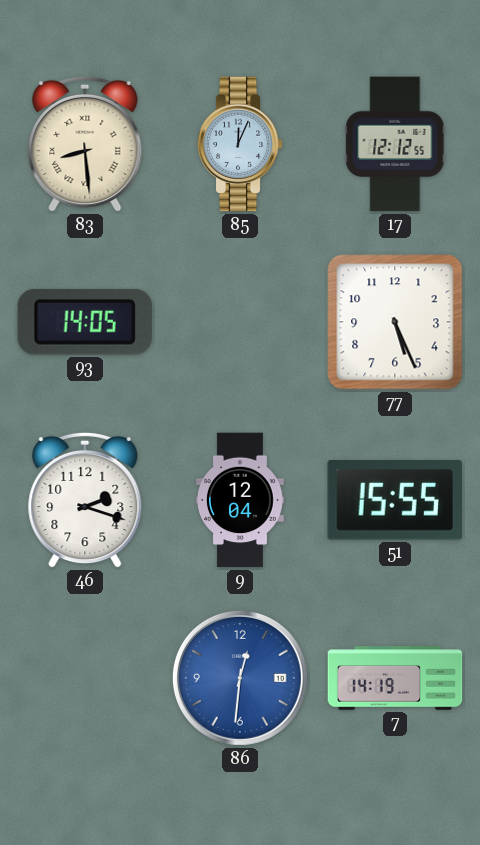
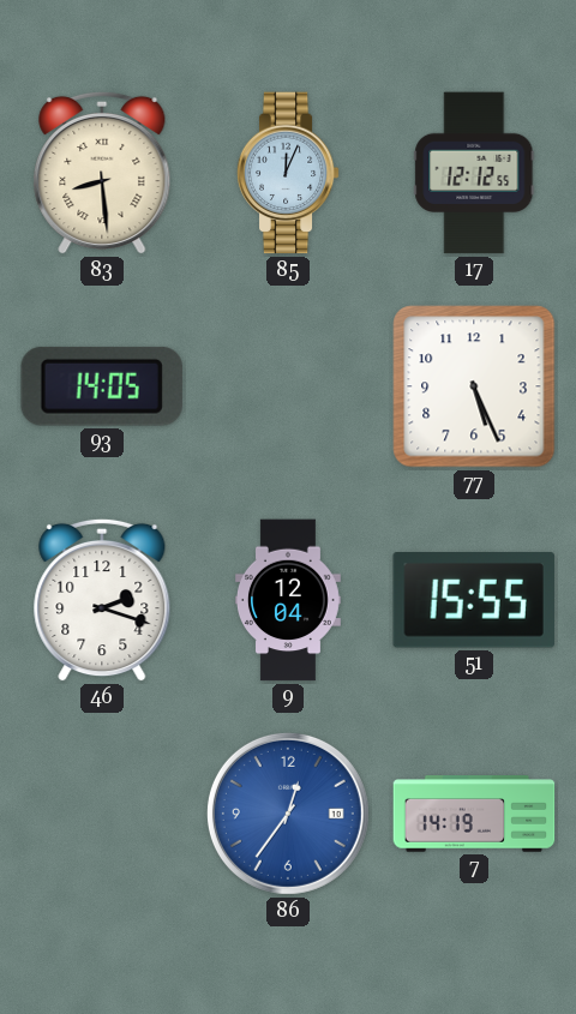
86: 12:31 -> 12:36
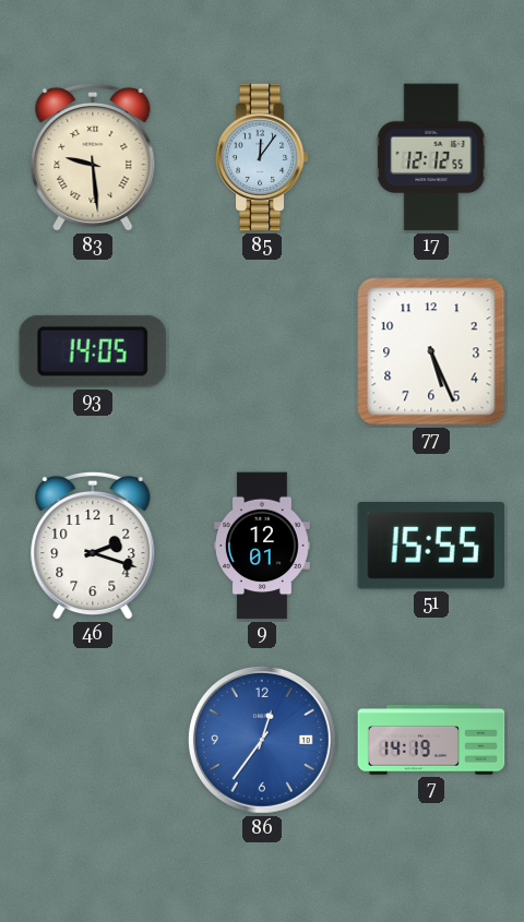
83: 8:29 -> 9:29
85: 12:04 -> 12:06
9: 12:04 -> 12:01
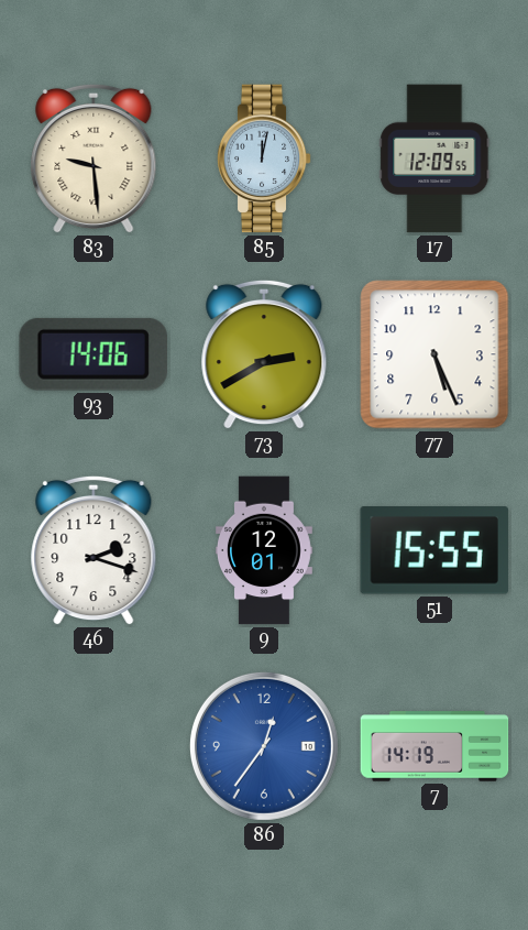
85: 12:06 -> 12:02
17: 12:12 -> 12:09
93: 14:05 -> 14:06
73: none -> 2:40
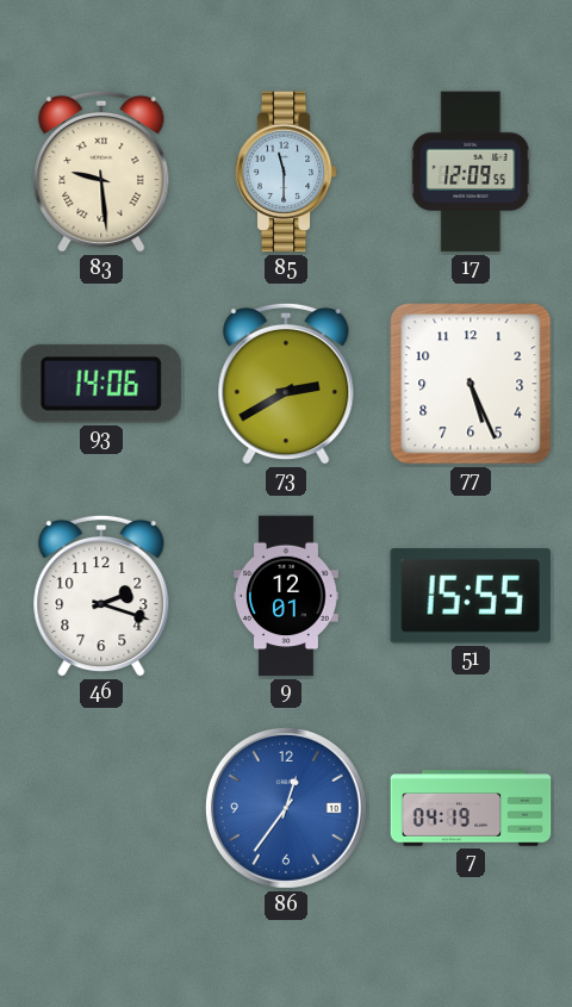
85: 12:02 -> 11:30
7: 14:19 -> 04:19
